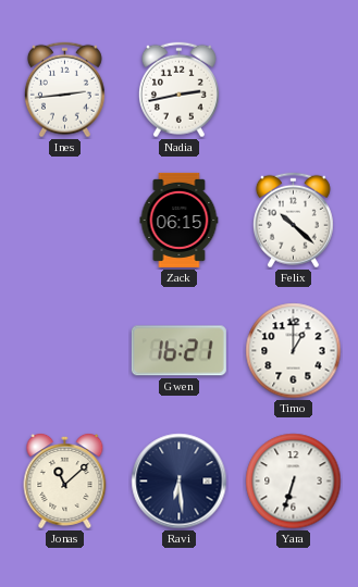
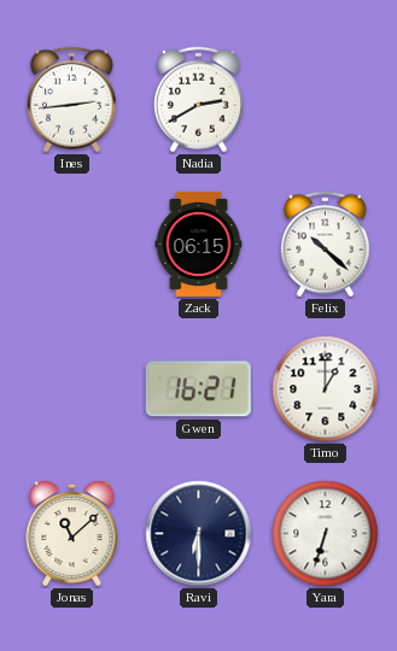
Nadia: 2:43 -> 2:40
Ravi: 6:29 -> 6:30
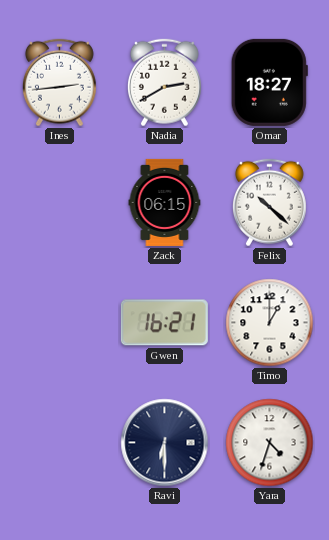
Omar: none -> 18:27
Jonas: 11:08 -> none
Yara: 6:33 -> 4:33
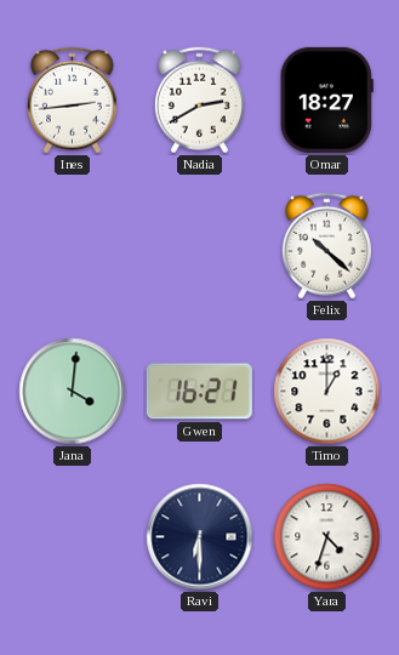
Zack: 06:15 -> none
Jana: none -> 4:01
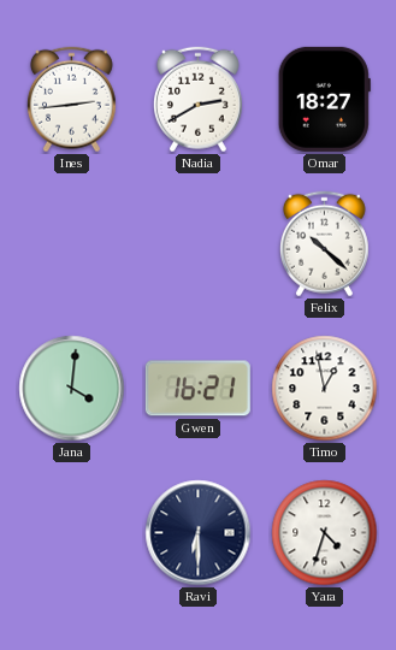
Timo: 1:00 -> 12:58
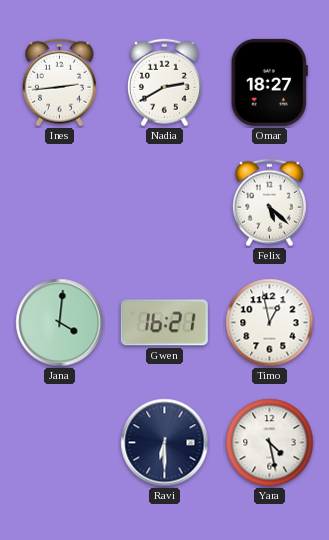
Felix: 10:22 -> 5:22
Yara: 4:33 -> 4:28
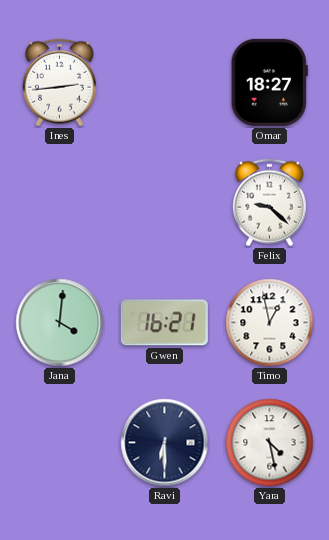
Nadia: 2:40 -> none
Felix: 5:22 -> 9:22
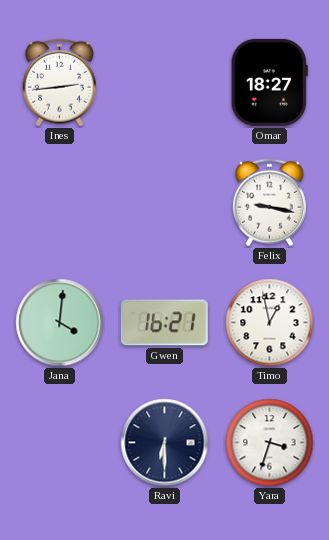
Felix: 9:22 -> 9:17
Yara: 4:28 -> 3:33
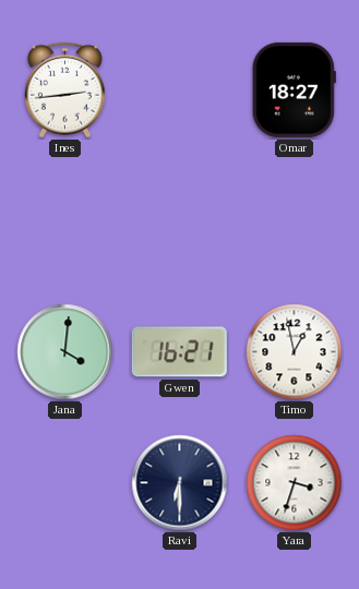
Felix: 9:17 -> none
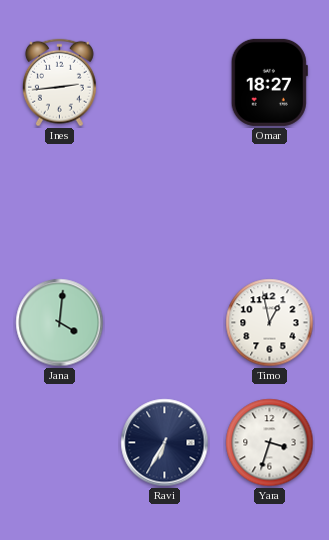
Gwen: 16:21 -> none
Ravi: 6:30 -> 6:35
